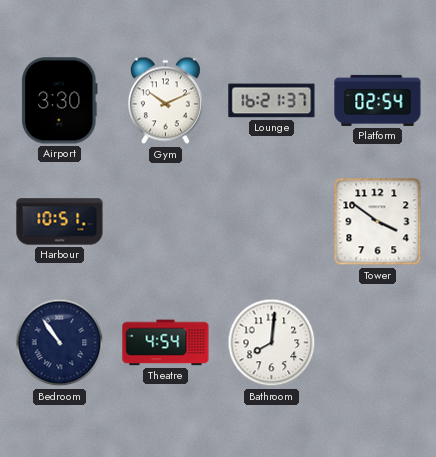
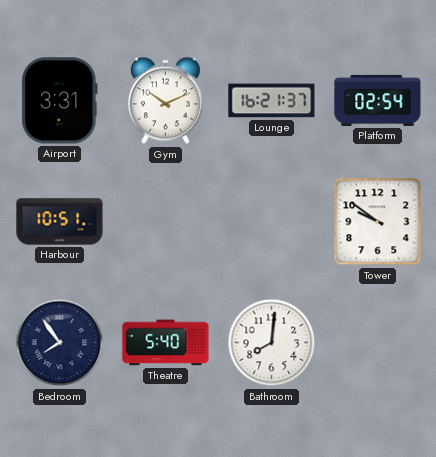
Airport: 3:30 -> 3:31
Tower: 3:51 -> 9:51
Bedroom: 10:54 -> 7:54
Theatre: 4:54 -> 5:40
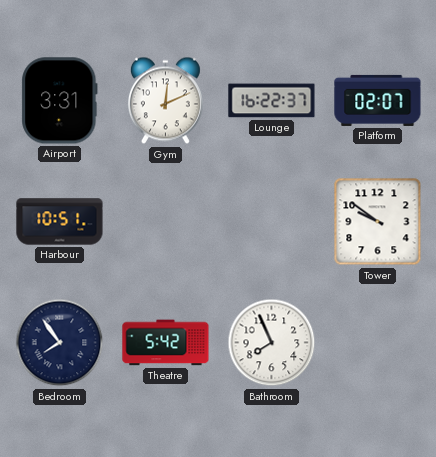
Gym: 10:11 -> 12:11
Lounge: 16:21 -> 16:22
Platform: 02:54 -> 02:07
Theatre: 5:40 -> 5:42
Bathroom: 8:01 -> 7:56
